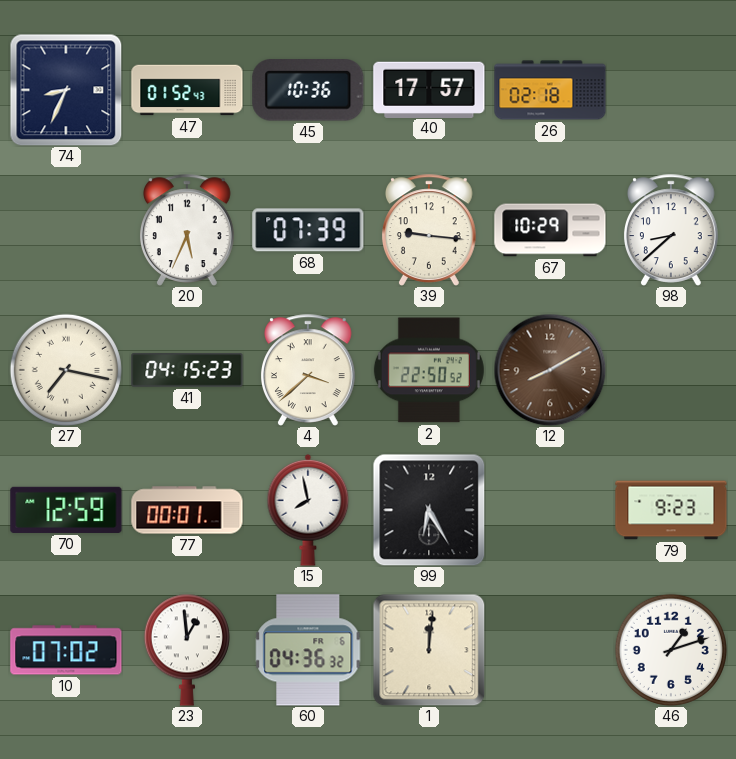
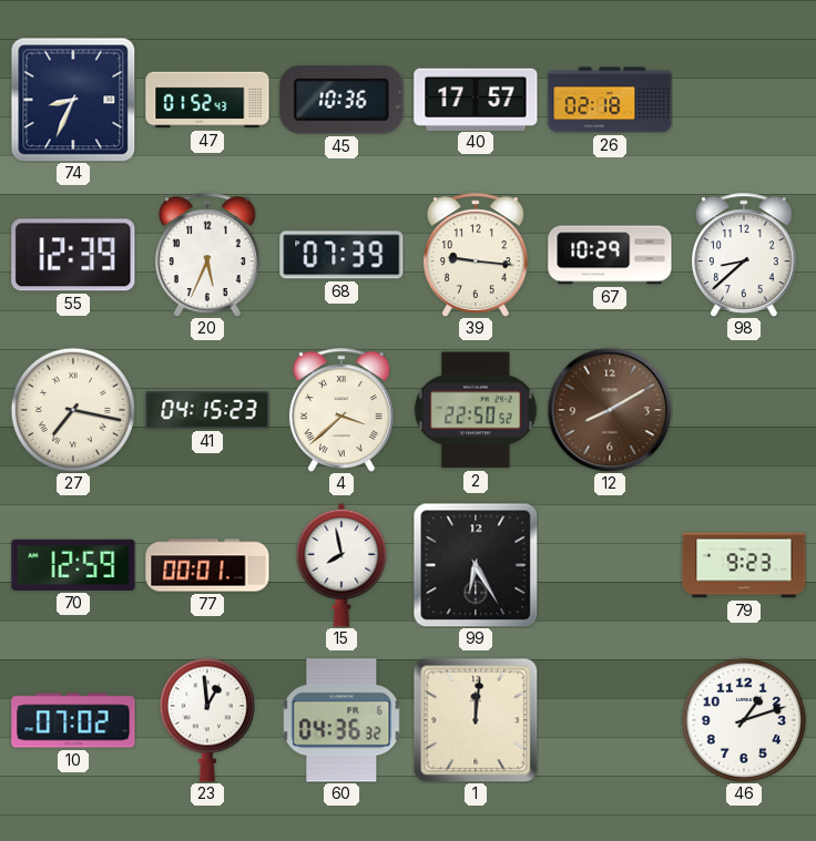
55: none -> 12:39
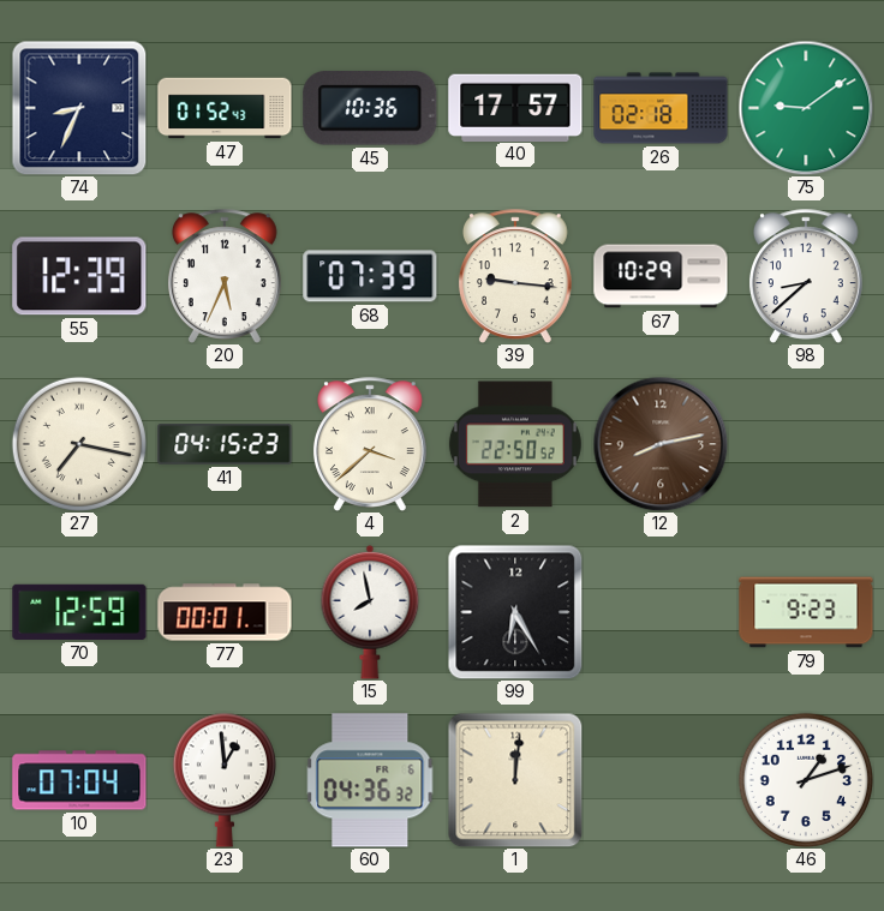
75: none -> 9:09
12: 8:10 -> 8:13
10: 07:02 -> 07:04
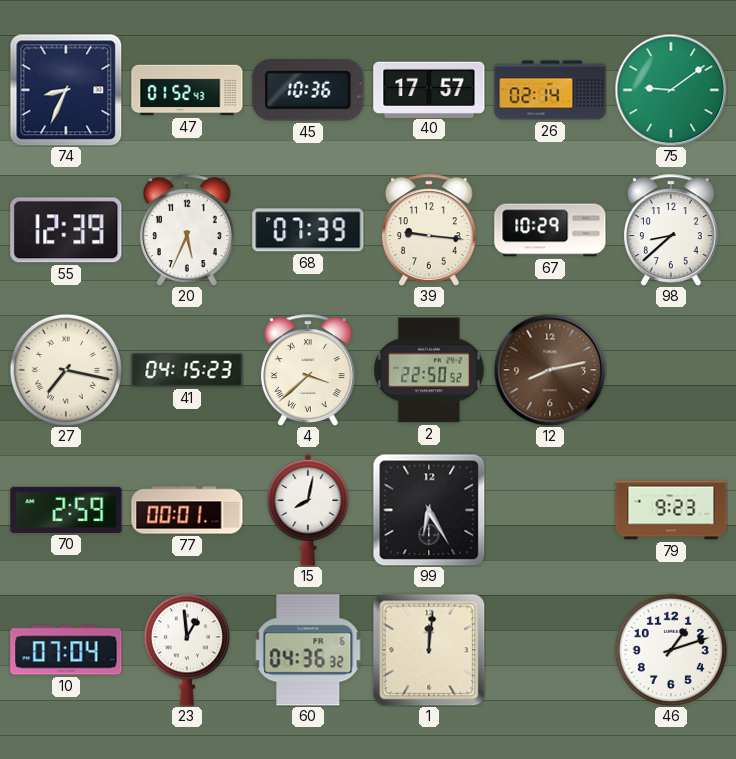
26: 02:18 -> 02:14
70: 12:59 -> 2:59
15: 7:58 -> 8:02
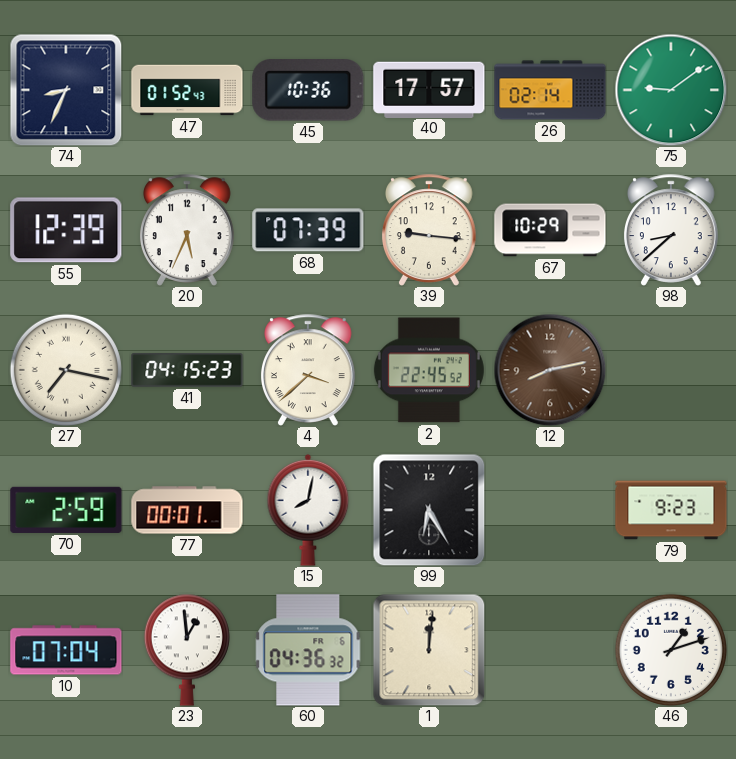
2: 22:50 -> 22:45
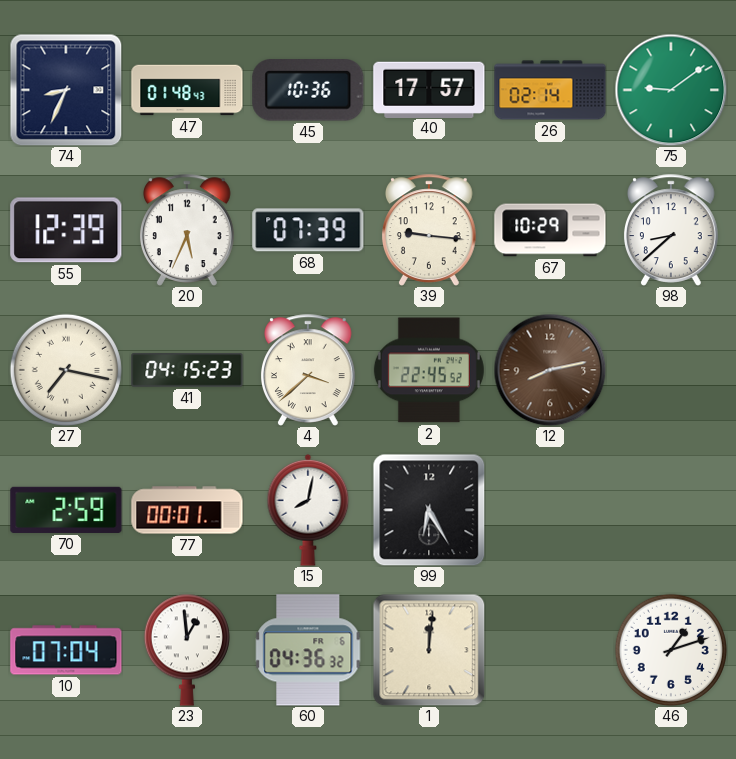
47: 01:52 -> 01:48
79: 9:23 -> none
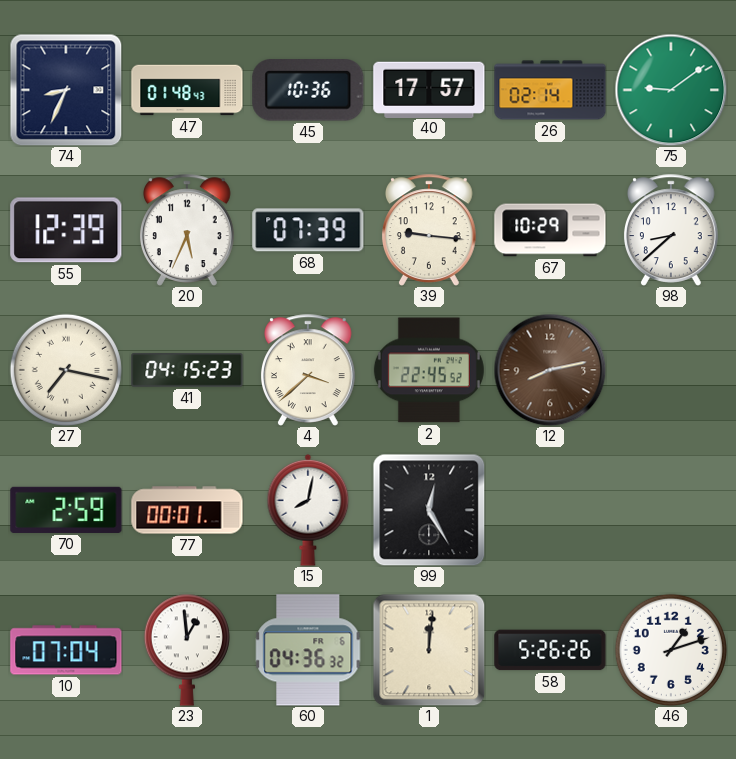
99: 6:25 -> 12:25
58: none -> 5:26
